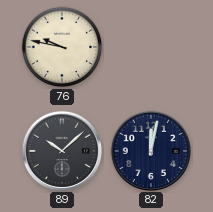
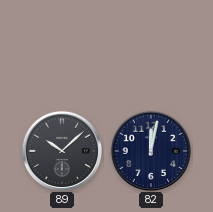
76: 9:47 -> none
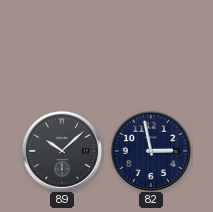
82: 12:02 -> 2:58
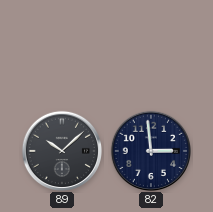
82: 2:58 -> 2:59
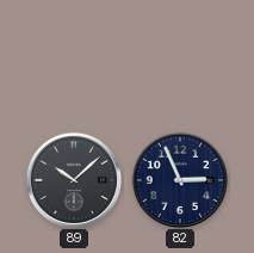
82: 2:59 -> 2:56
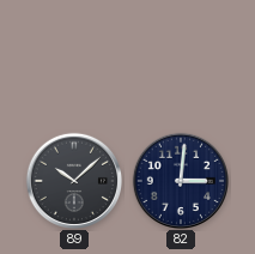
82: 2:56 -> 3:01
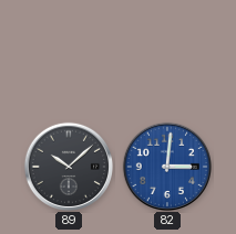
82 dial: navy -> blue
